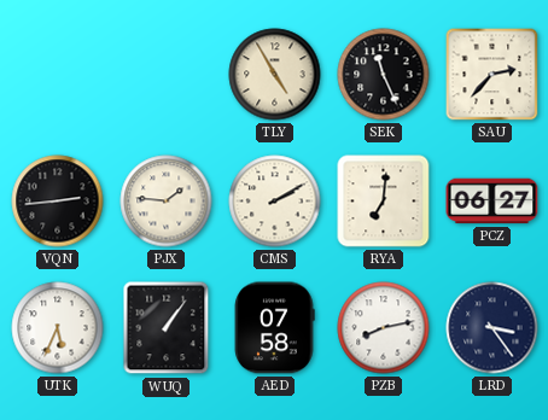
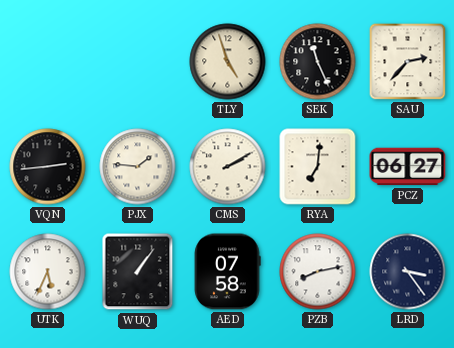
TLY: 4:55 -> 4:57
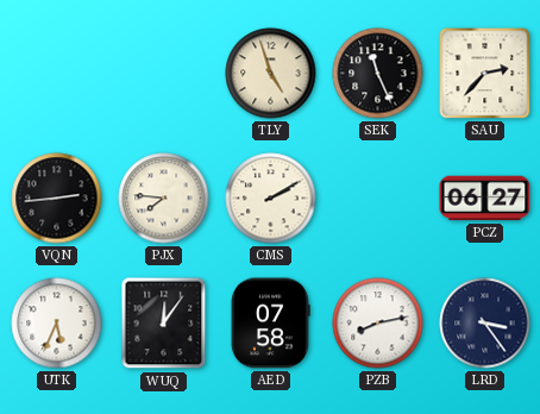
PJX: 1:46 -> 7:46
RYA: 7:01 -> none
WUQ: 1:06 -> 12:06
